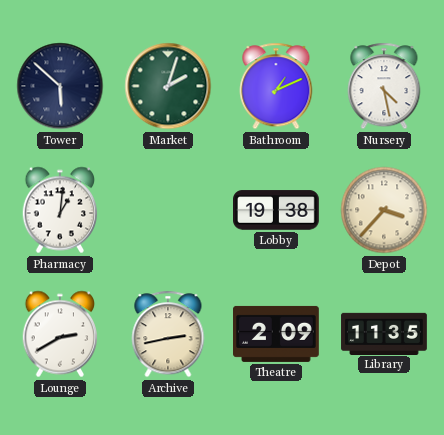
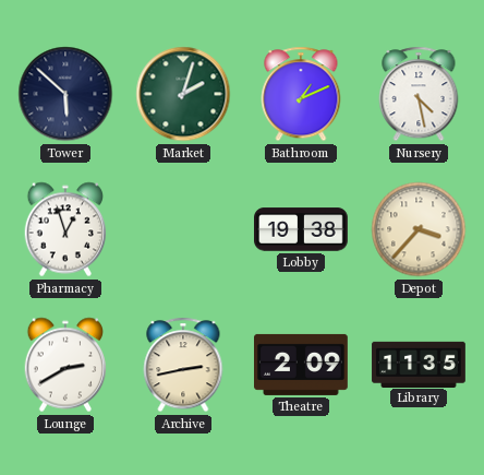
Pharmacy: 1:01 -> 12:57
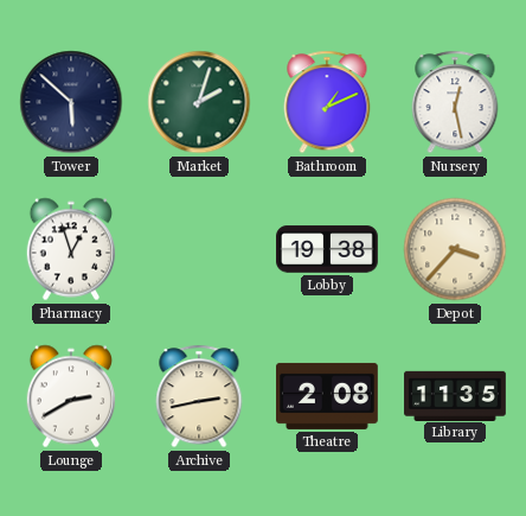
Nursery: 4:28 -> 12:28
Theatre: 2:09 -> 2:08
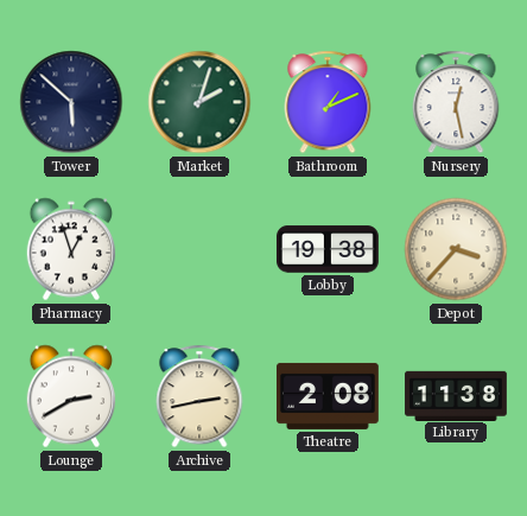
Library: 11:35 -> 11:38
